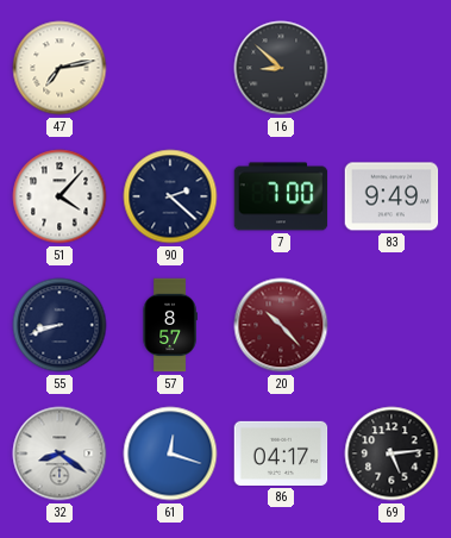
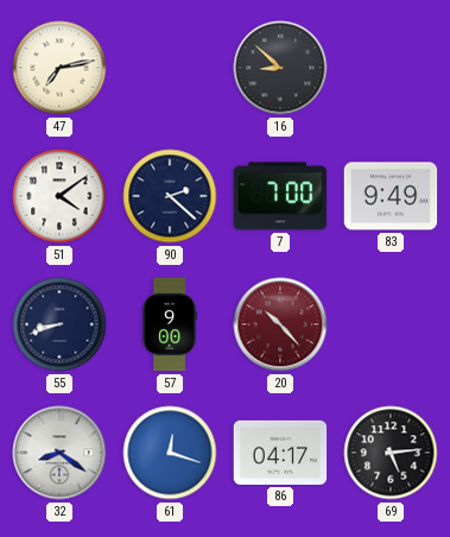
51: 4:07 -> 4:09
57: 8:57 -> 9:00
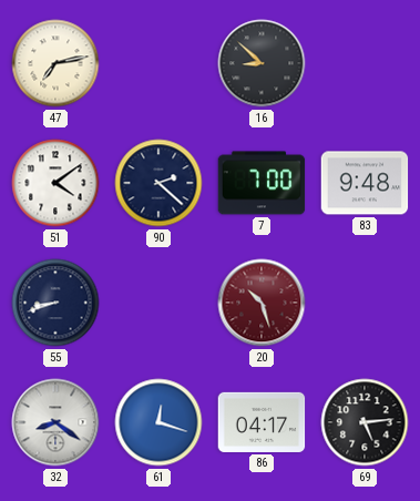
83: 9:49 -> 9:48
57: 9:00 -> none
20: 10:23 -> 10:27
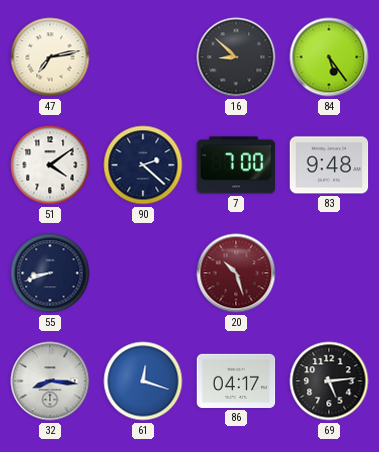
84: none -> 5:24
32: 8:21 -> 8:16
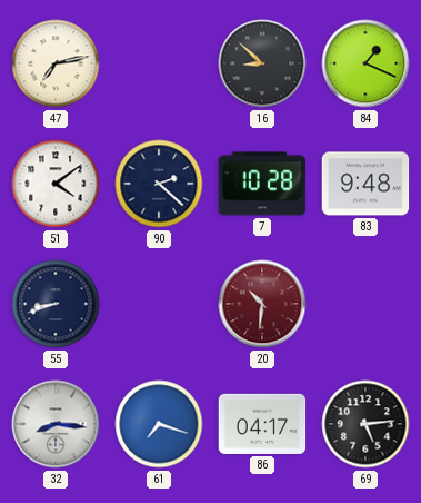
84: 5:24 -> 1:19
7: 7:00 -> 10:28
20: 10:27 -> 10:31
61: 12:18 -> 7:18
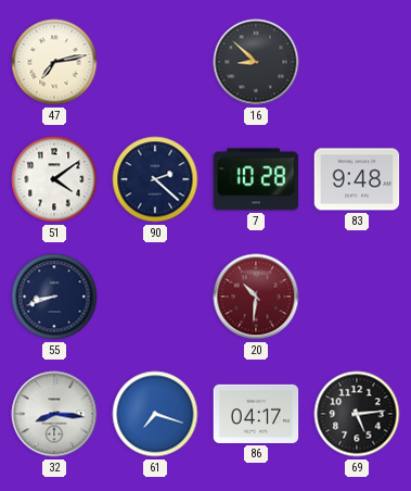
84: 1:19 -> none
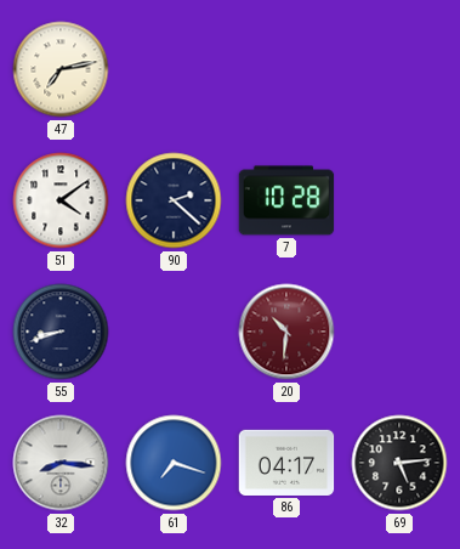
16: 8:52 -> none
83: 9:48 -> none
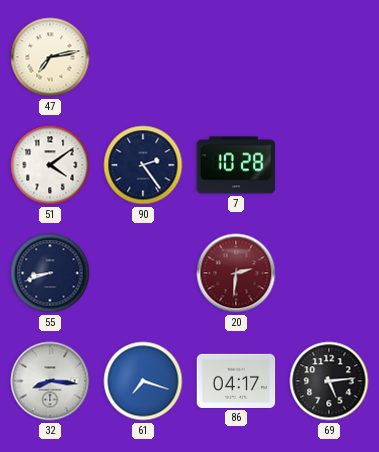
90: 2:22 -> 2:24
20: 10:31 -> 2:31
